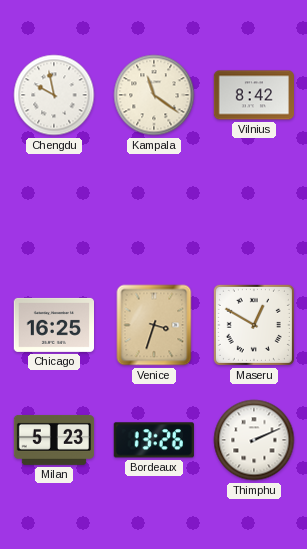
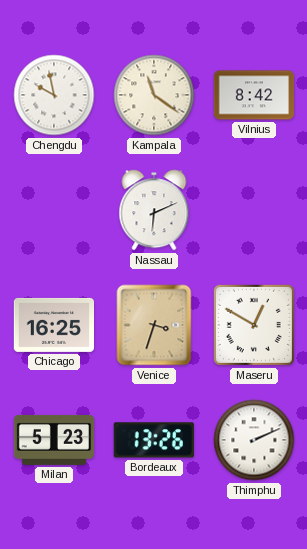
Nassau: none -> 6:11
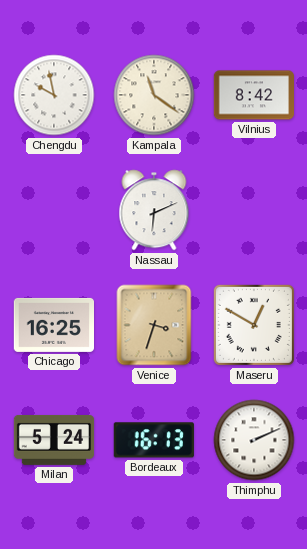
Milan: 5:23 -> 5:24
Bordeaux: 13:26 -> 16:13
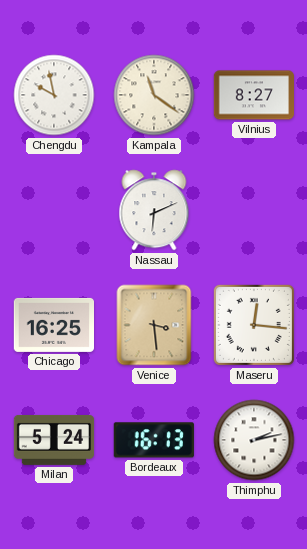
Vilnius: 8:42 -> 8:27
Venice: 3:33 -> 3:29
Maseru: 12:50 -> 12:16
Thimphu: 2:11 -> 2:13
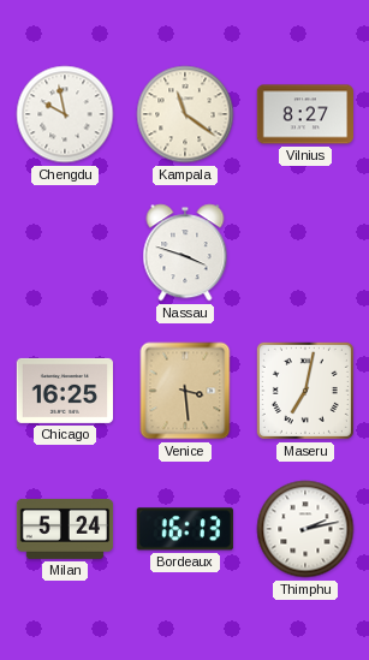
Nassau: 6:11 -> 3:48
Maseru: 12:16 -> 7:02
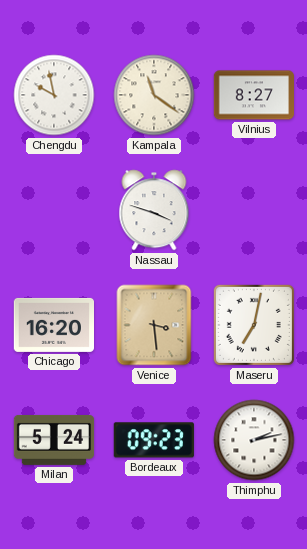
Chicago: 16:25 -> 16:20
Bordeaux: 16:13 -> 09:23
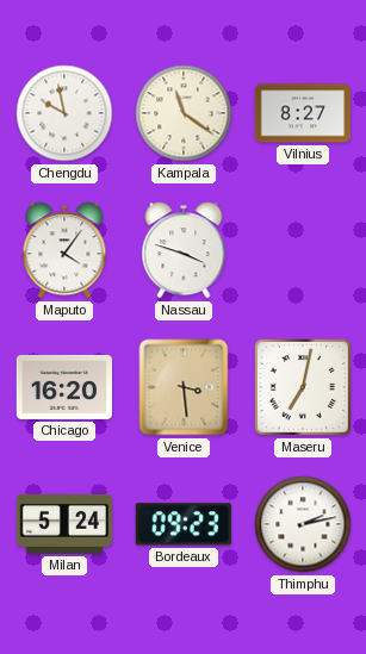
Maputo: none -> 4:06
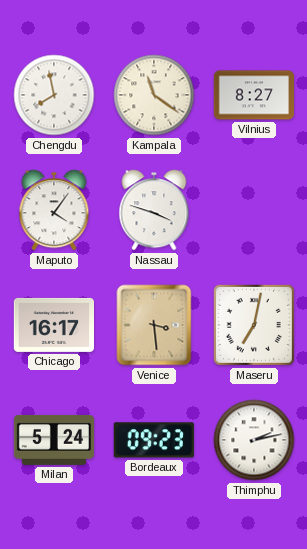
Chengdu: 9:58 -> 7:58
Chicago: 16:20 -> 16:17
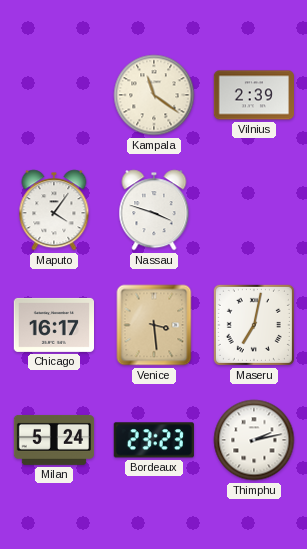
Chengdu: 7:58 -> none
Vilnius: 8:27 -> 2:39
Bordeaux: 09:23 -> 23:23
